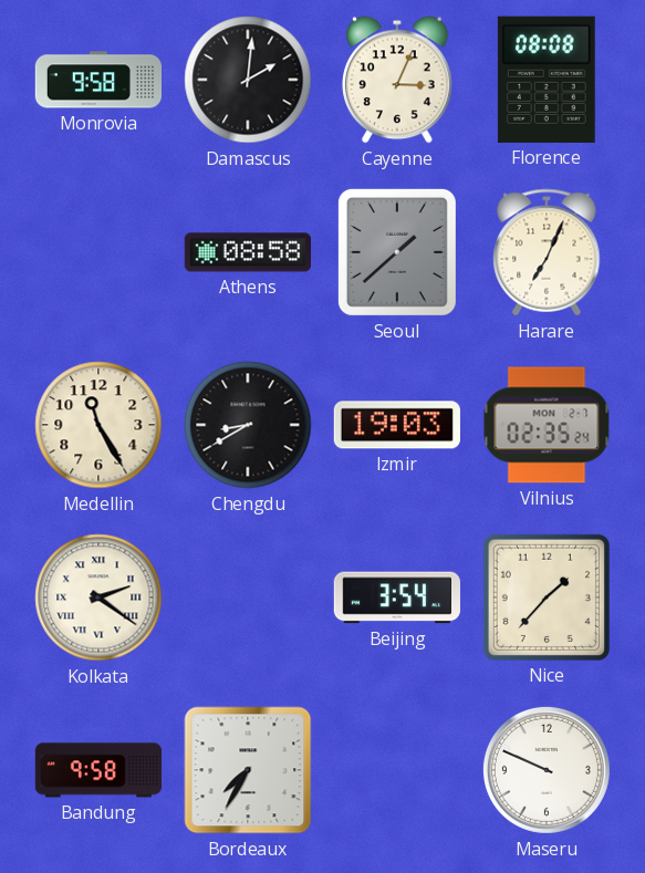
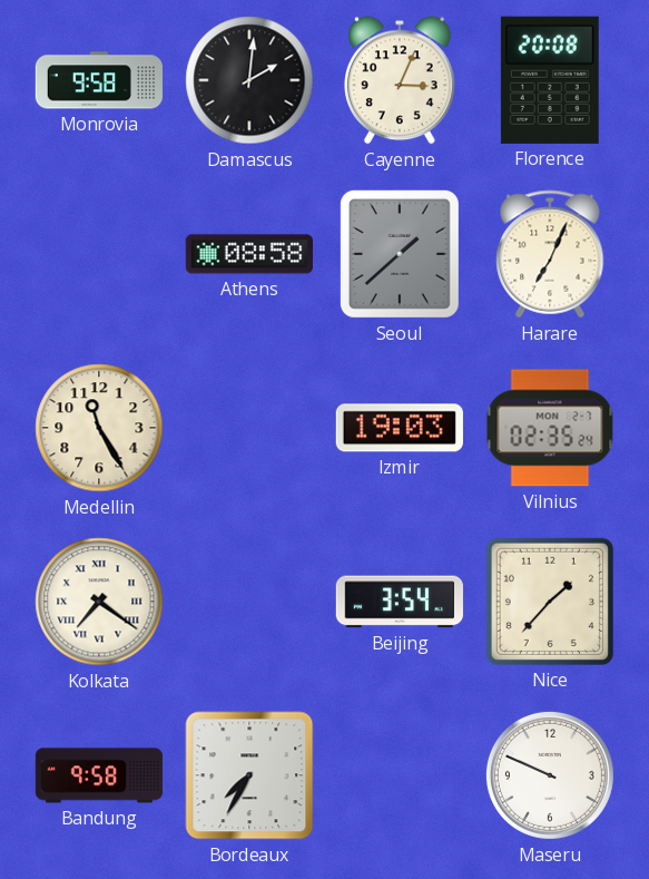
Florence: 08:08 -> 20:08
Chengdu: 8:40 -> none
Kolkata: 2:21 -> 7:21
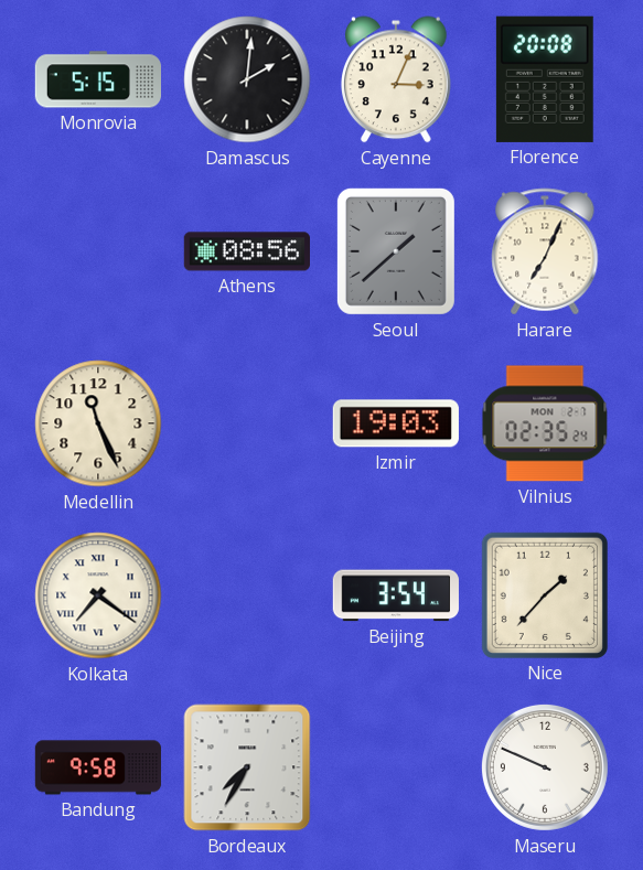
Monrovia: 9:58 -> 5:15
Athens: 08:58 -> 08:56
Medellin: 11:25 -> 11:26
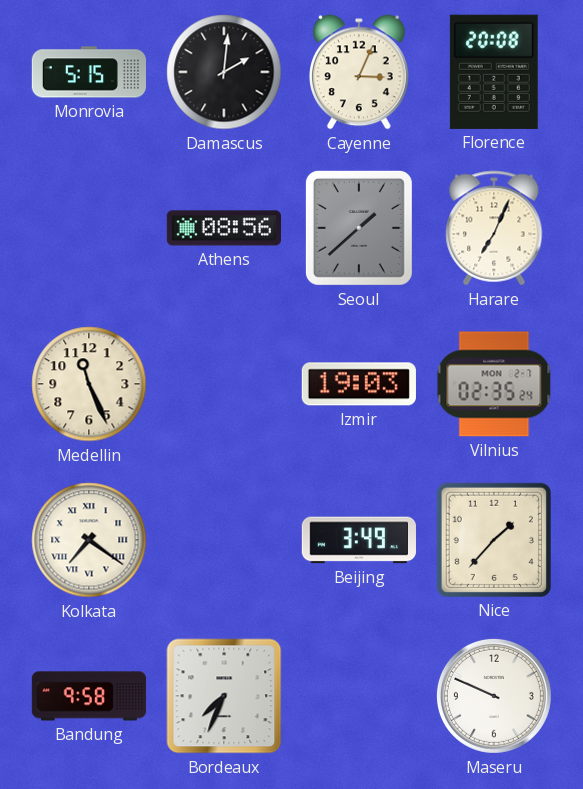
Beijing: 3:54 -> 3:49
Bordeaux: 7:35 -> 7:34
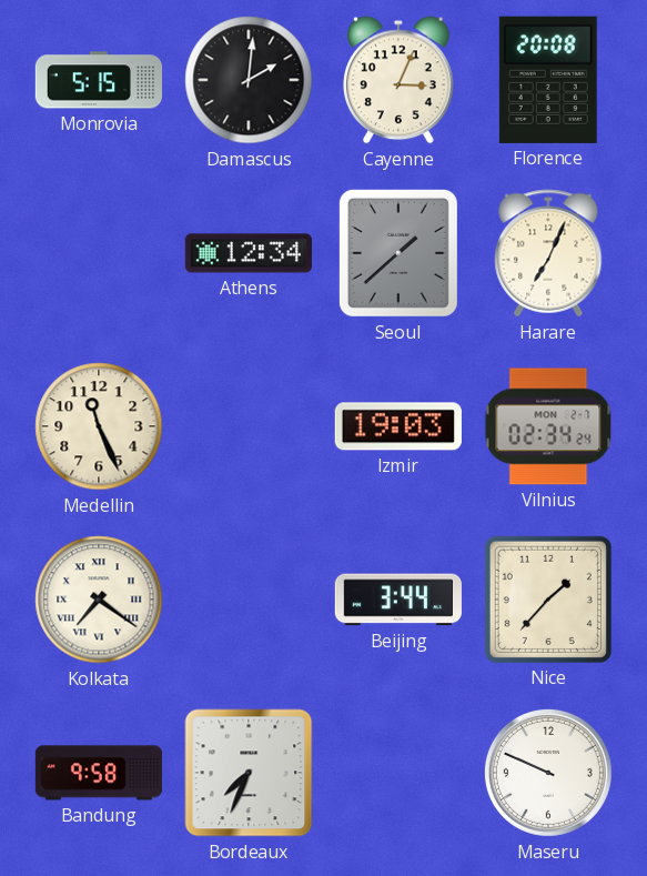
Athens: 08:56 -> 12:34
Vilnius: 02:35 -> 02:34
Beijing: 3:49 -> 3:44
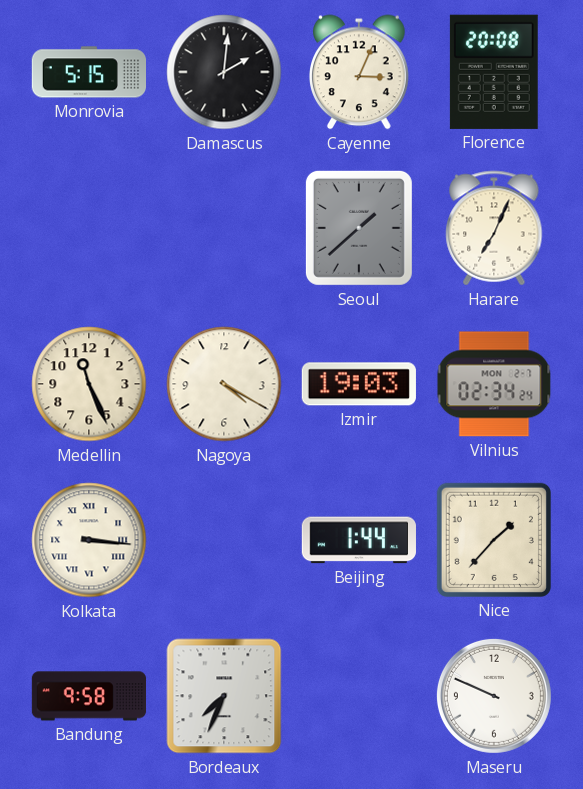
Athens: 12:34 -> none
Nagoya: none -> 4:20
Kolkata: 7:21 -> 3:16
Beijing: 3:44 -> 1:44
